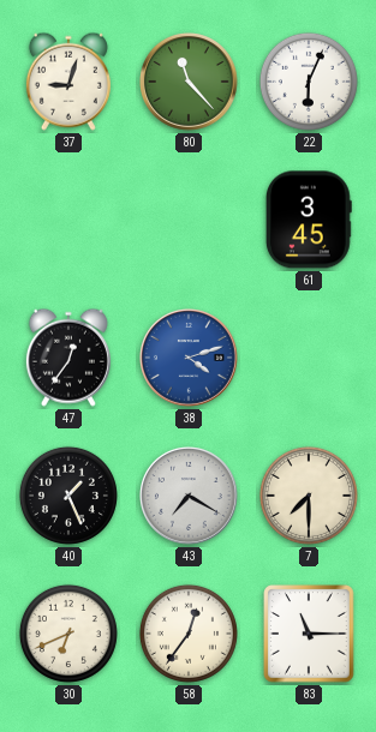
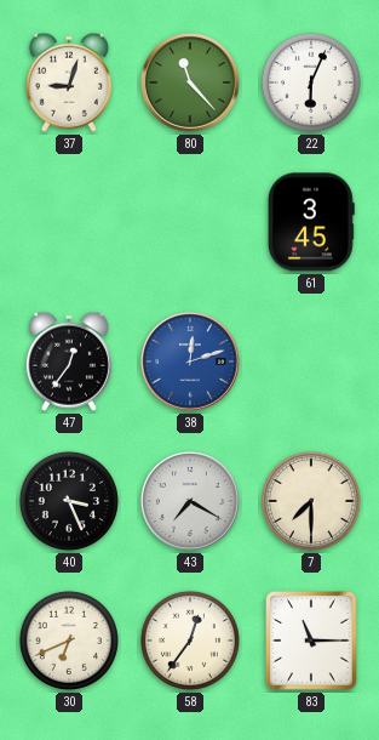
38: 4:12 -> 12:12
40: 1:26 -> 3:26
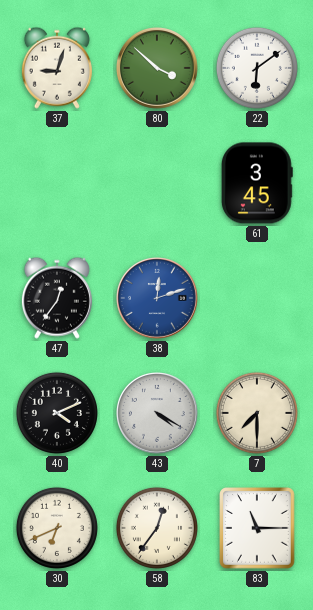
80: 11:23 -> 3:52
22: 6:04 -> 6:09
40: 3:26 -> 4:11
43: 7:20 -> 4:20
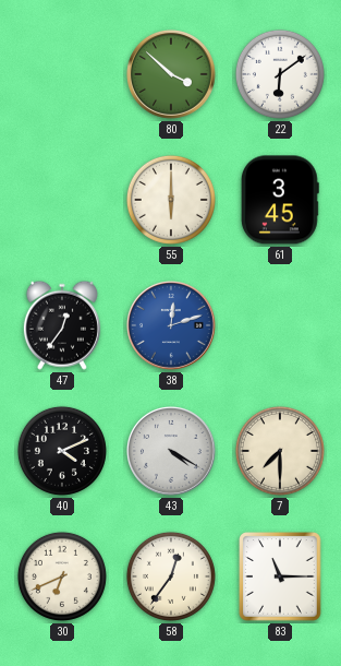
37: 9:03 -> none
55: none -> 6:00
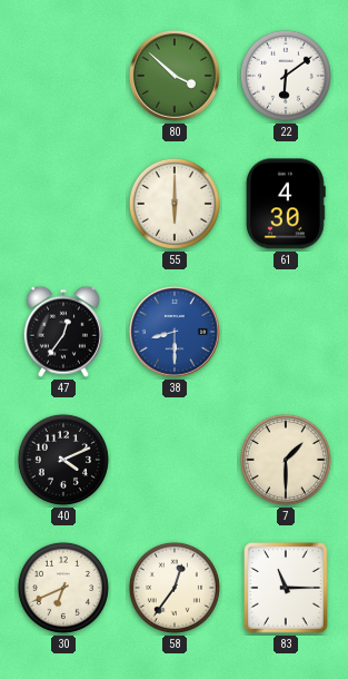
61: 3:45 -> 4:30
38: 12:12 -> 8:30
43: 4:20 -> none
7: 7:30 -> 1:30
